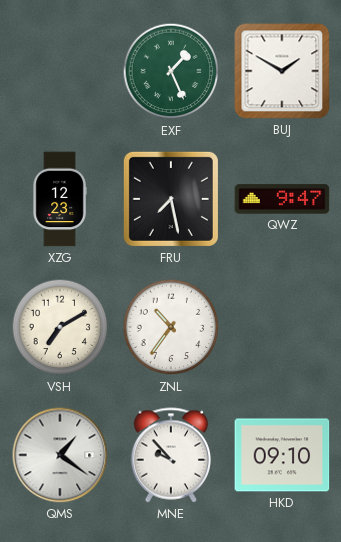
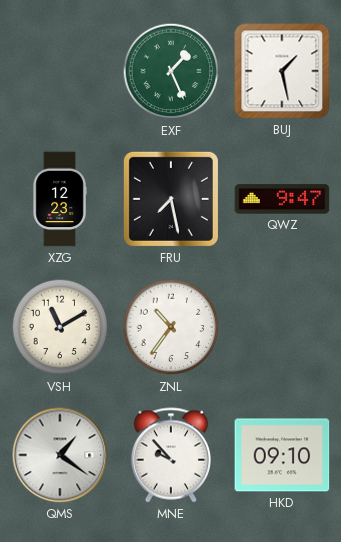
BUJ: 1:50 -> 1:28
VSH: 7:10 -> 11:10
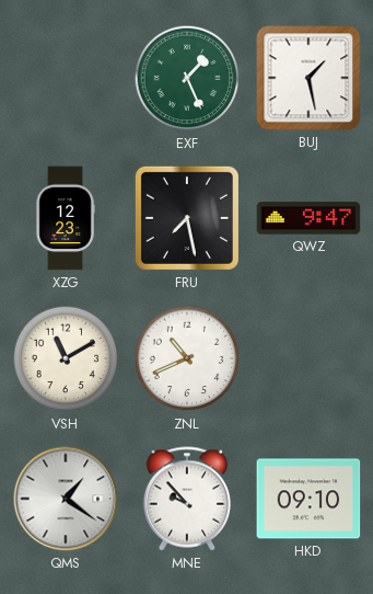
ZNL: 10:36 -> 10:41
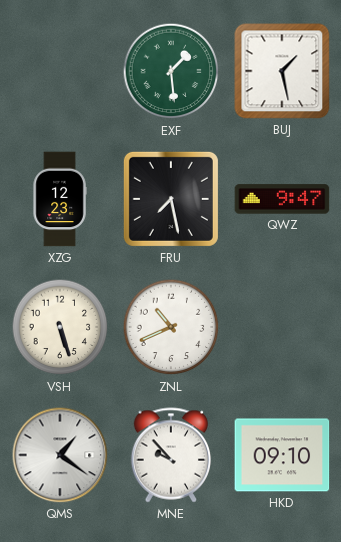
EXF: 1:26 -> 1:29
VSH: 11:10 -> 5:27
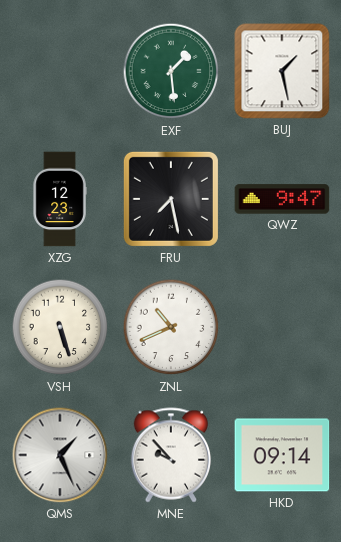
QMS: 1:21 -> 1:26
HKD: 09:10 -> 09:14
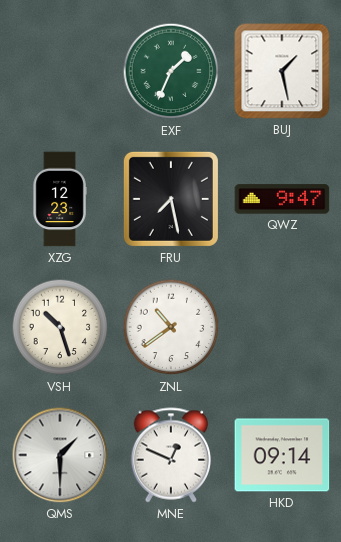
EXF: 1:29 -> 1:34
VSH: 5:27 -> 10:27
ZNL: 10:41 -> 10:39
QMS: 1:26 -> 1:30
MNE: 9:53 -> 12:49
